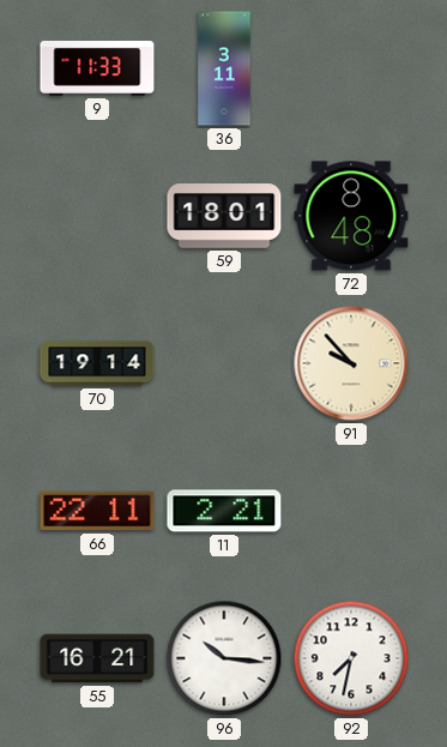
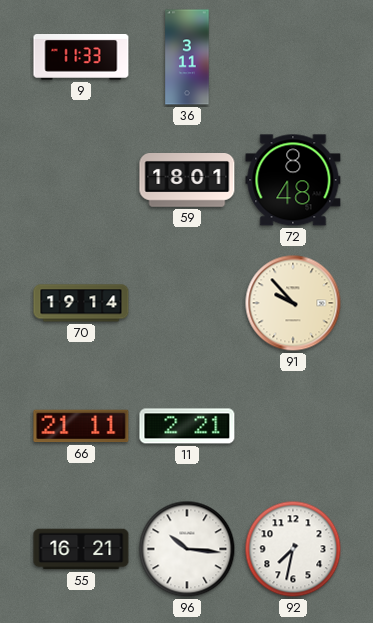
66: 22:11 -> 21:11
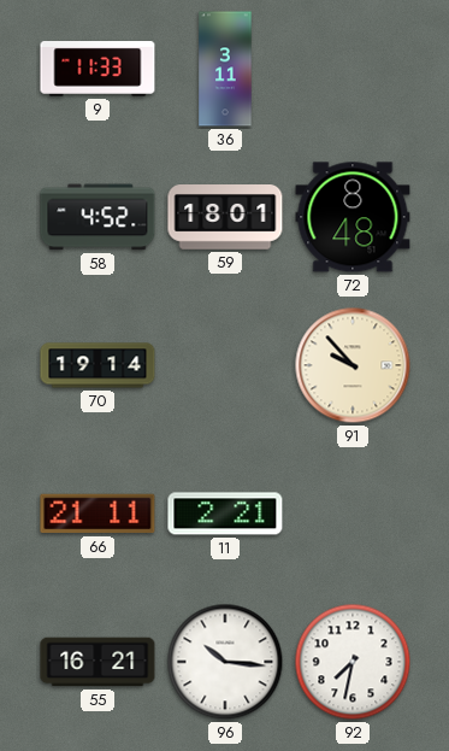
58: none -> 4:52
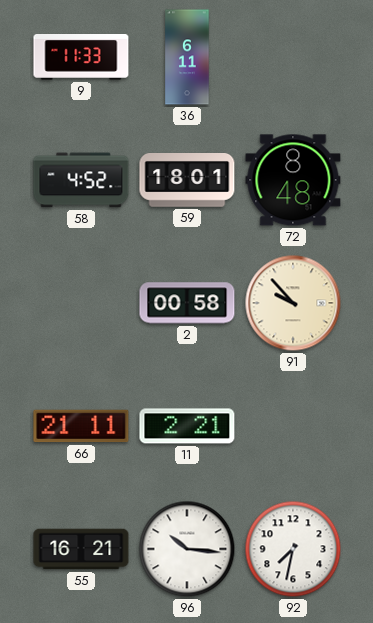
36: 3:11 -> 6:11
70: 19:14 -> none
2: none -> 00:58
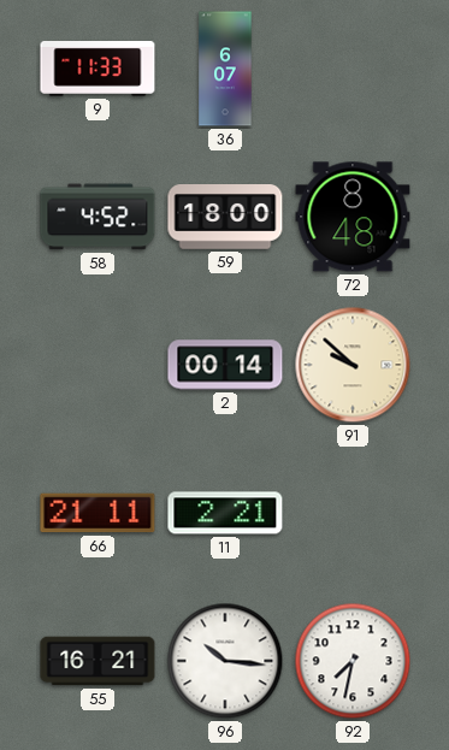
36: 6:11 -> 6:07
59: 18:01 -> 18:00
2: 00:58 -> 00:14
91: 9:53 -> 9:52
